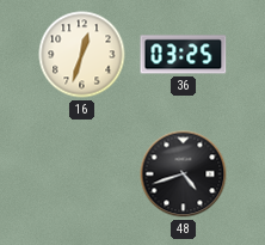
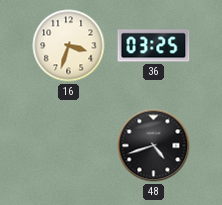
16: 12:33 -> 3:33
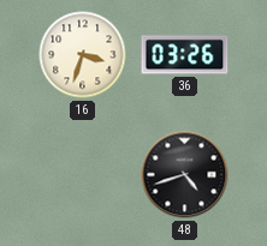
36: 03:25 -> 03:26
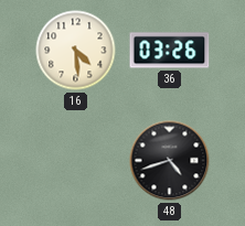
16: 3:33 -> 4:29
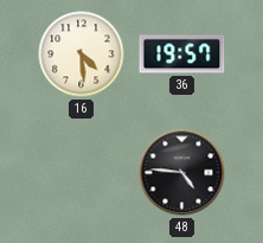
36: 03:26 -> 19:57
48: 4:42 -> 4:46
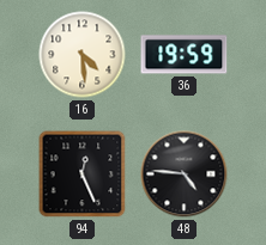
36: 19:57 -> 19:59
94: none -> 12:26
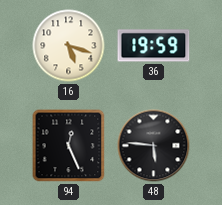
16: 4:29 -> 5:18
48: 4:46 -> 5:46
